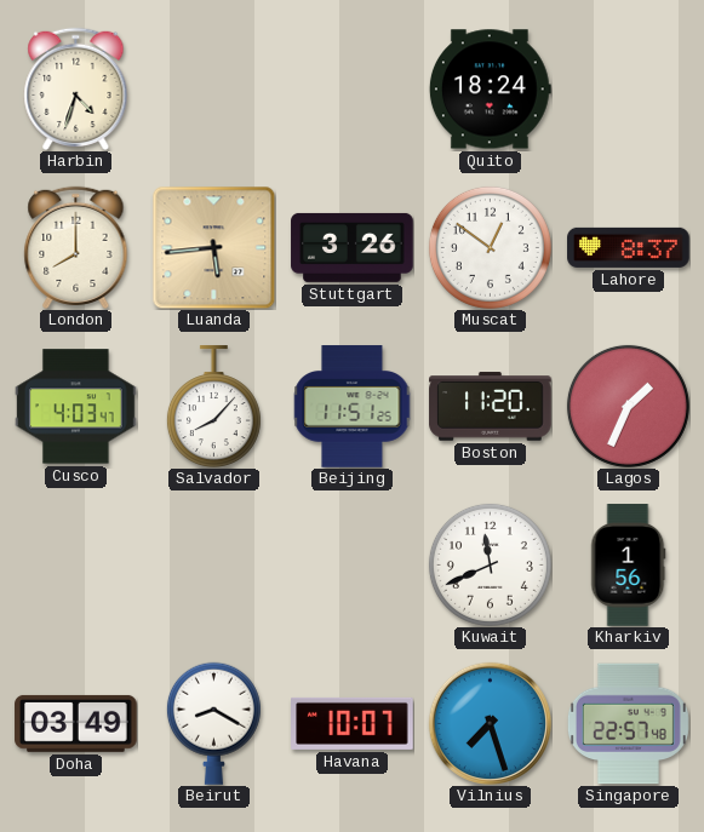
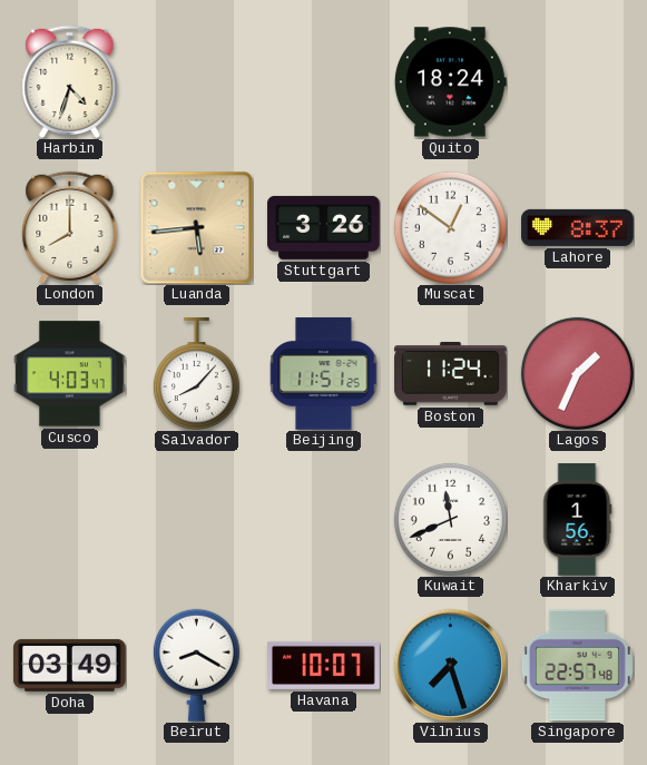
Boston: 11:20 -> 11:24
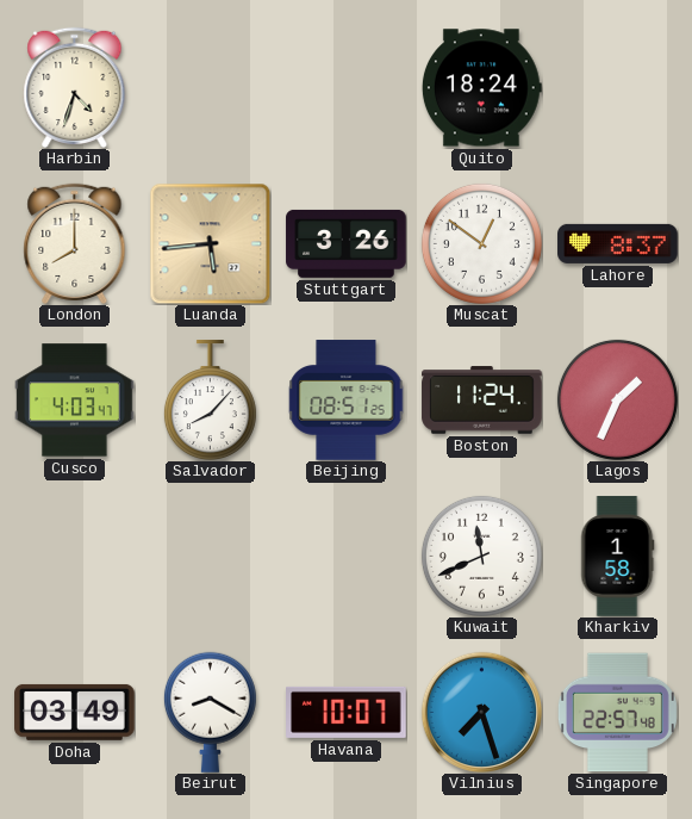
Beijing: 11:51 -> 08:51
Kharkiv: 1:56 -> 1:58
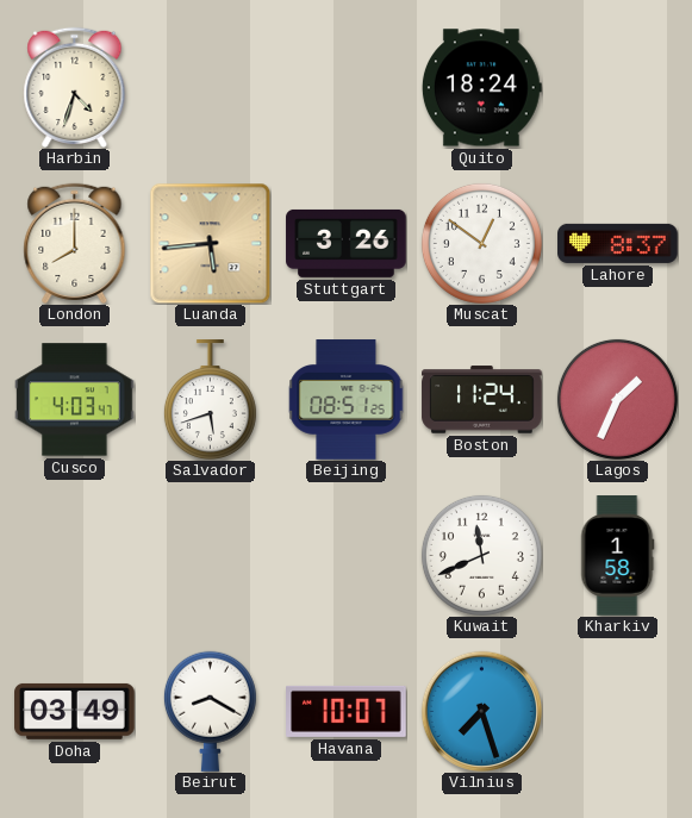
Salvador: 8:07 -> 5:42
Singapore: 22:57 -> none
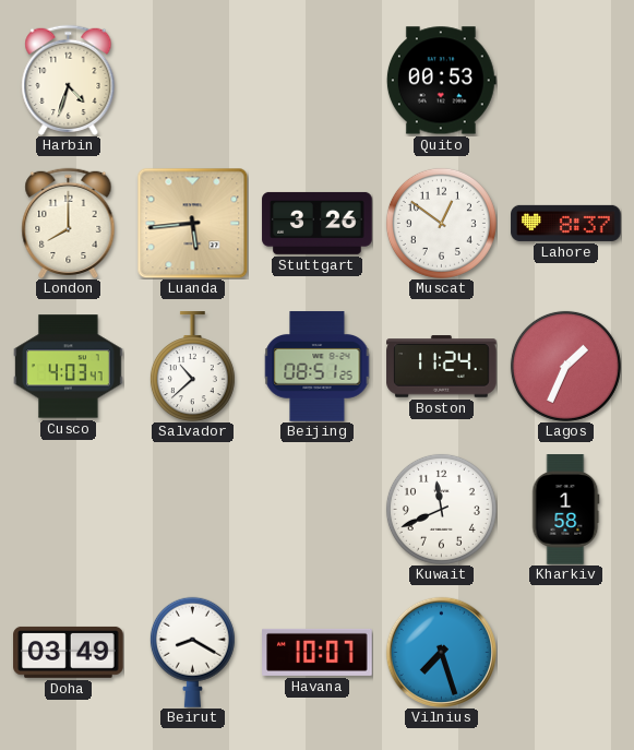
Quito: 18:24 -> 00:53
Salvador: 5:42 -> 10:38
